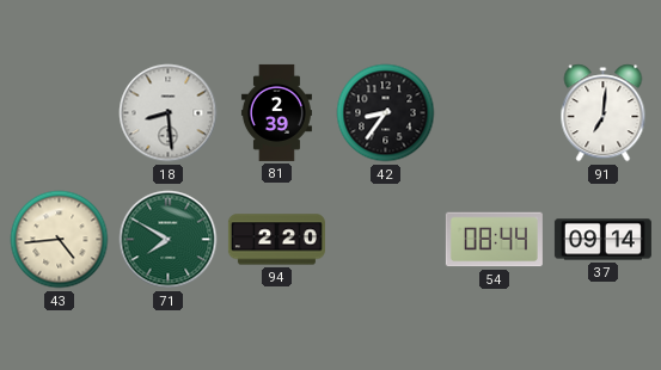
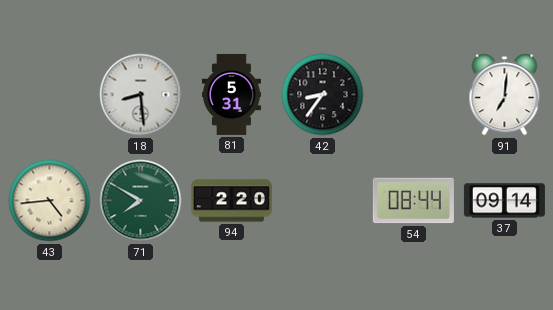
81: 2:39 -> 5:31
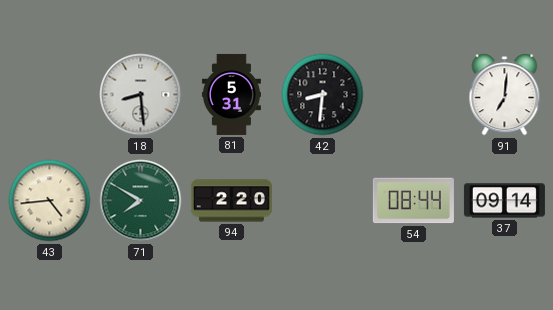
42: 8:36 -> 8:31
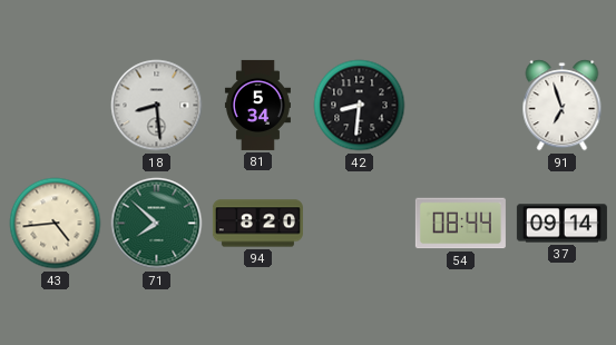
81: 5:31 -> 5:34
91: 7:01 -> 6:57
71: 7:50 -> 7:52
94: 2:20 -> 8:20
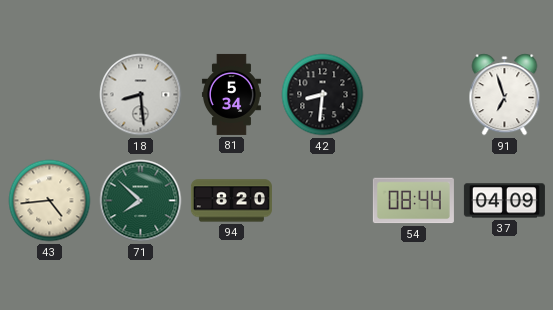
37: 09:14 -> 04:09
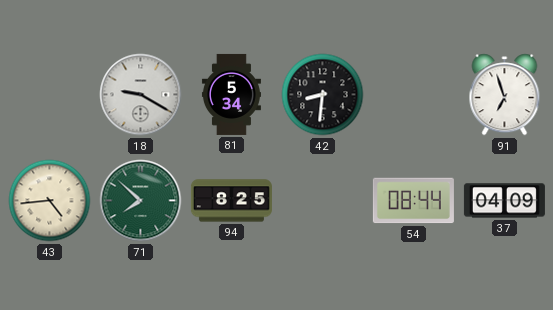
18: 8:29 -> 9:20
94: 8:20 -> 8:25
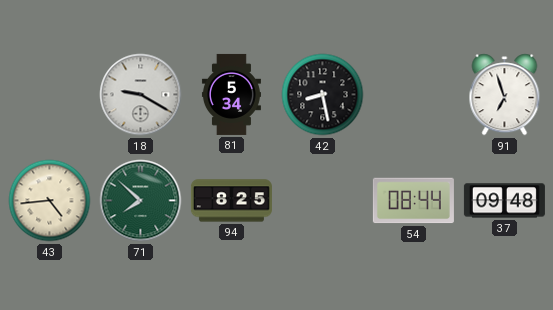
42: 8:31 -> 8:28
37: 04:09 -> 09:48
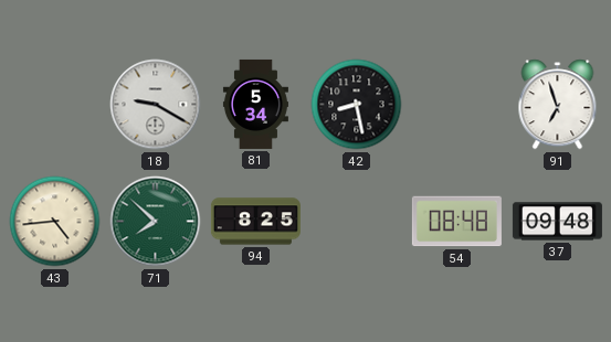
54: 08:44 -> 08:48
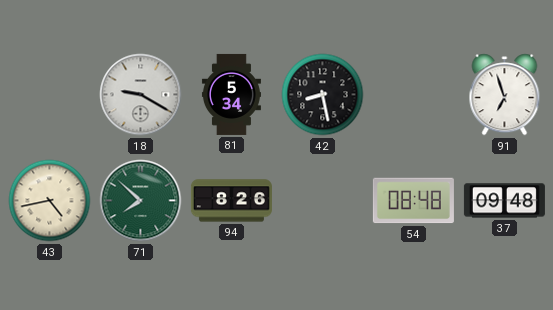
43: 4:44 -> 4:43
94: 8:25 -> 8:26
